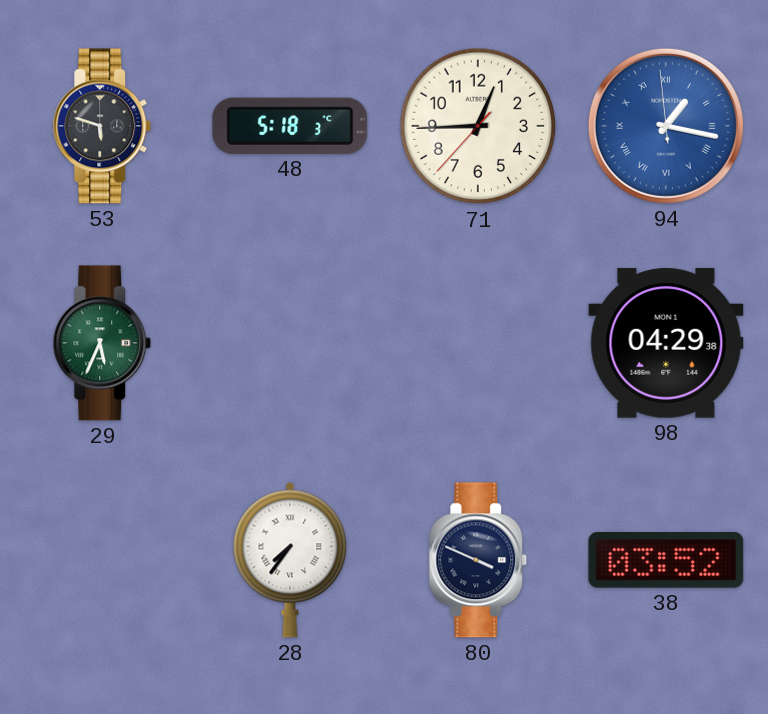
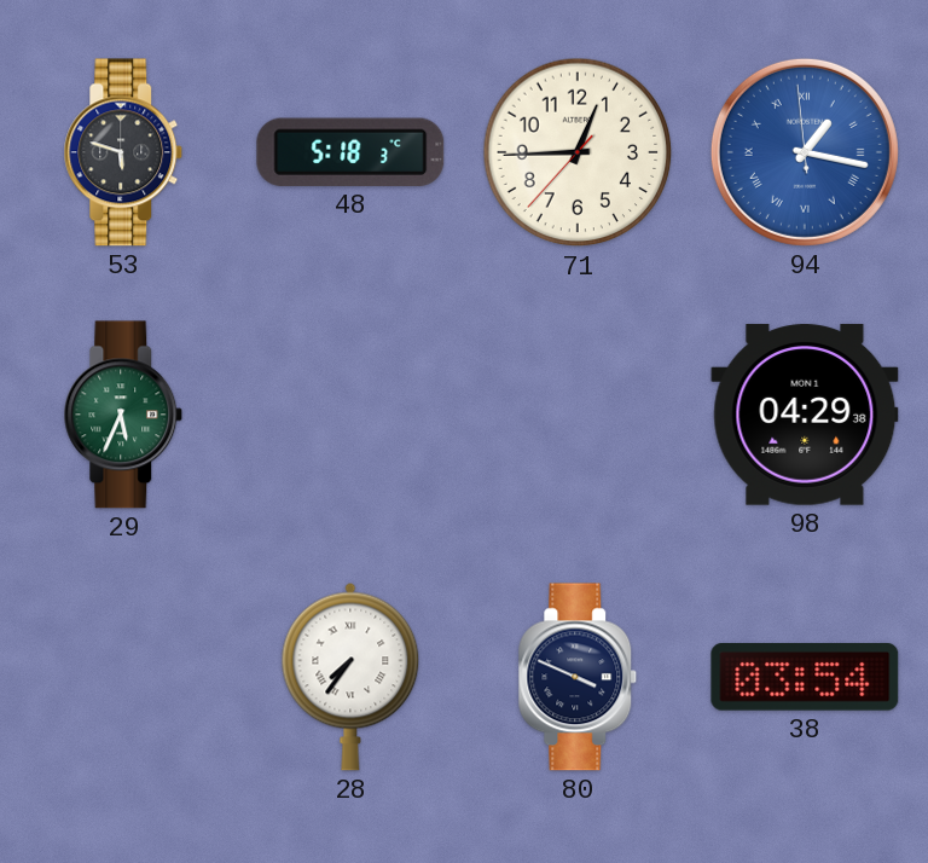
38: 03:52 -> 03:54
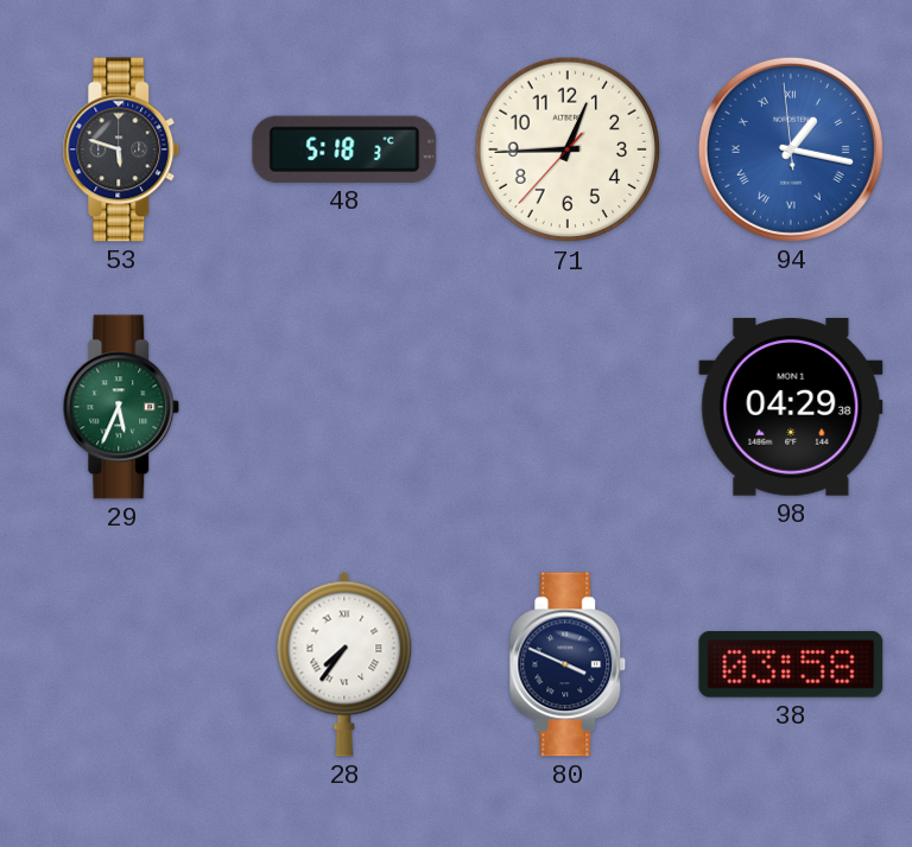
38: 03:54 -> 03:58
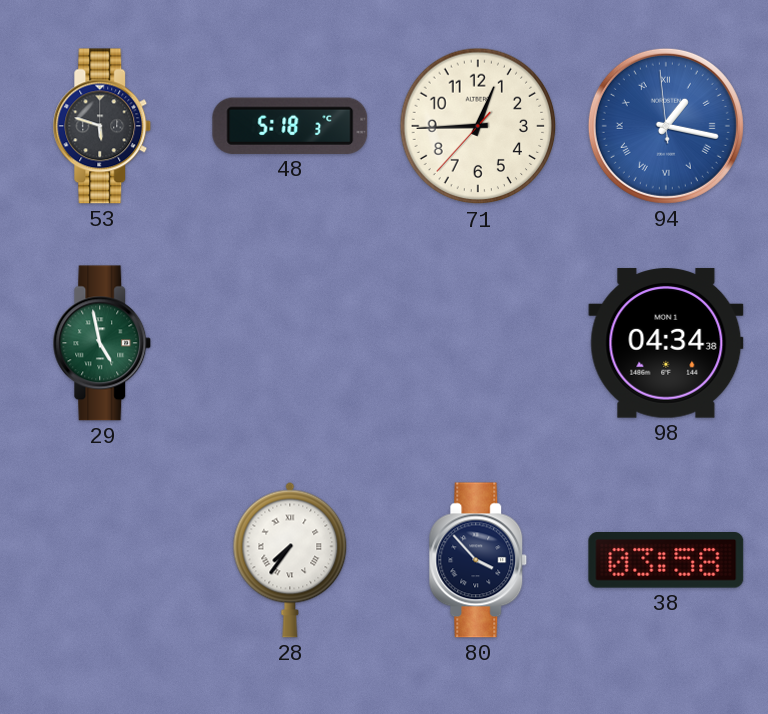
29: 5:34 -> 4:58
98: 04:29 -> 04:34
80: 3:49 -> 3:53
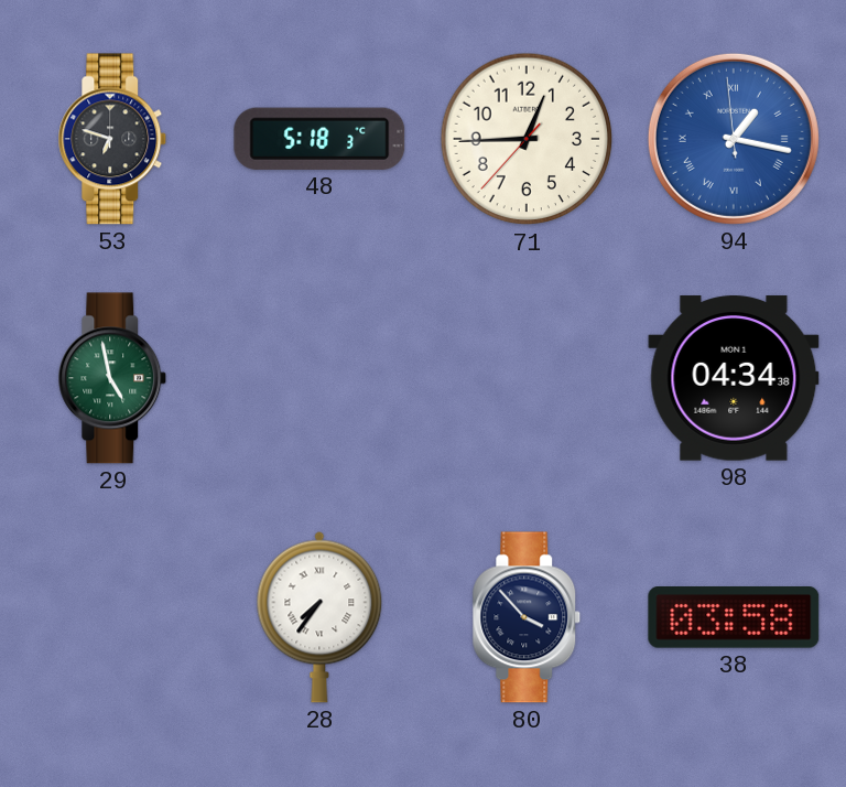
53: 5:48 -> 6:48
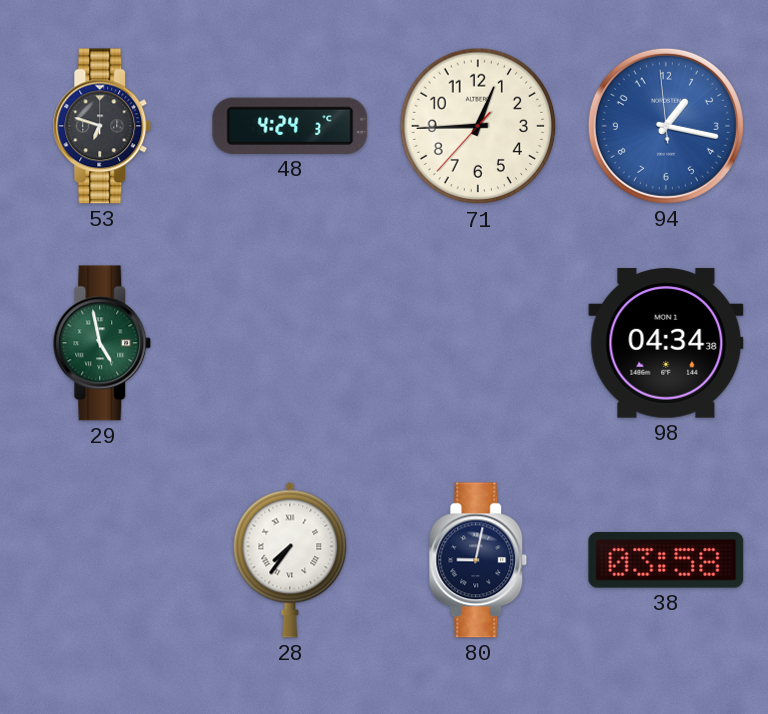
48: 5:18 -> 4:24
94 numerals: Roman -> Arabic
80: 3:53 -> 9:02
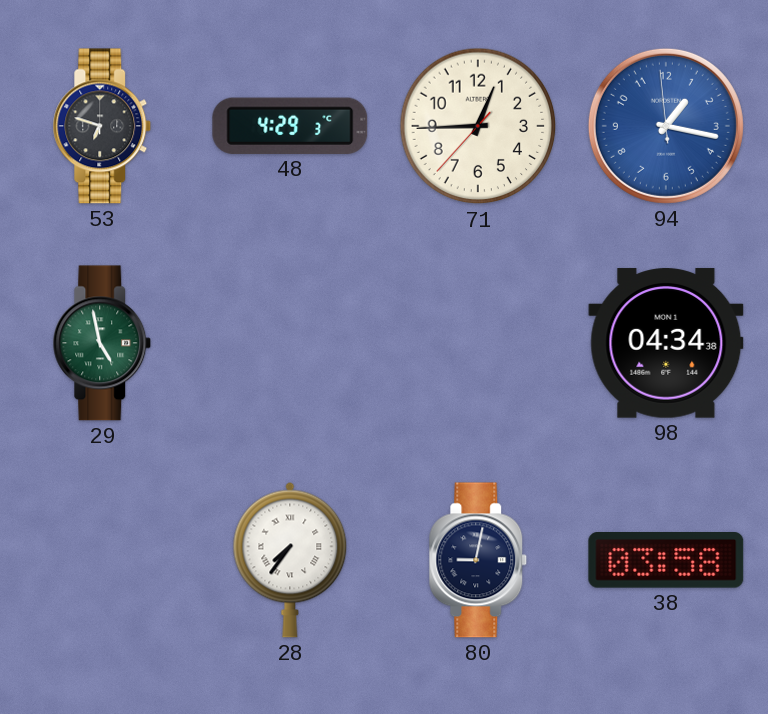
48: 4:24 -> 4:29
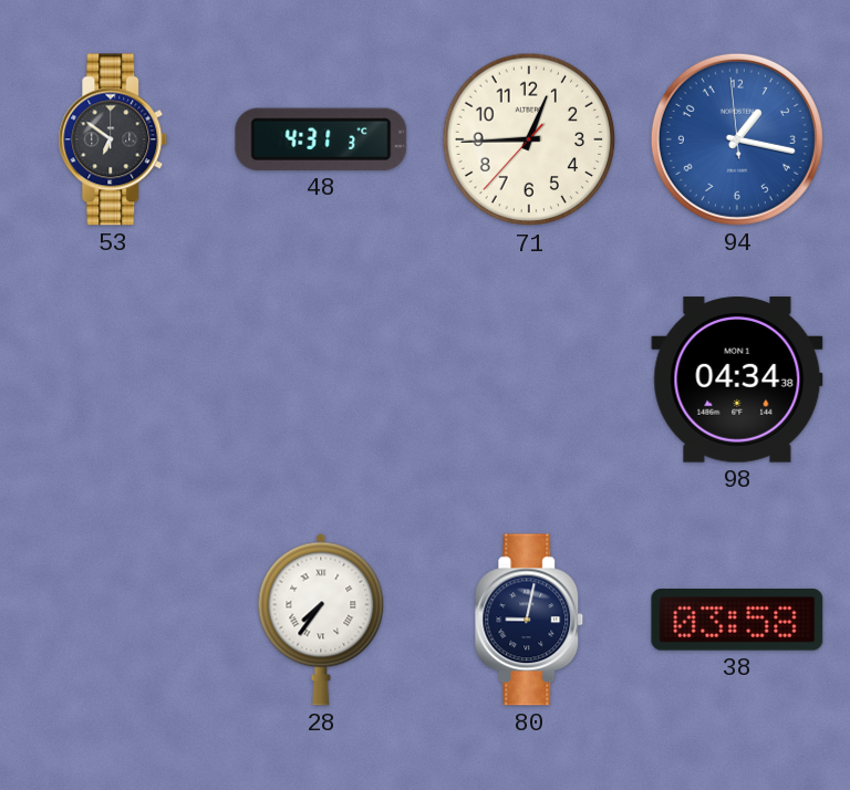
53: 6:48 -> 6:51
48: 4:29 -> 4:31
29: 4:58 -> none
